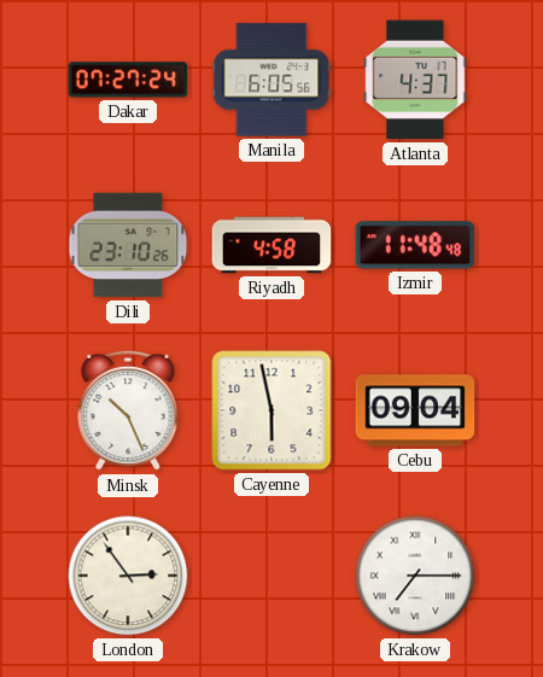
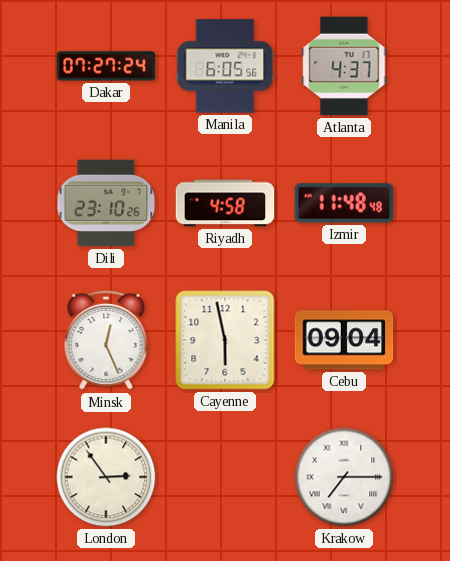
Minsk: 10:26 -> 12:26
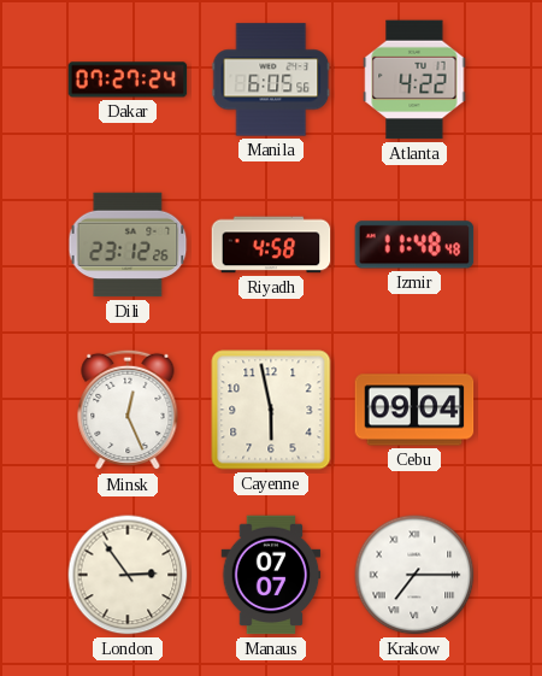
Atlanta: 4:37 -> 4:22
Dili: 23:10 -> 23:12
Manaus: none -> 07:07
